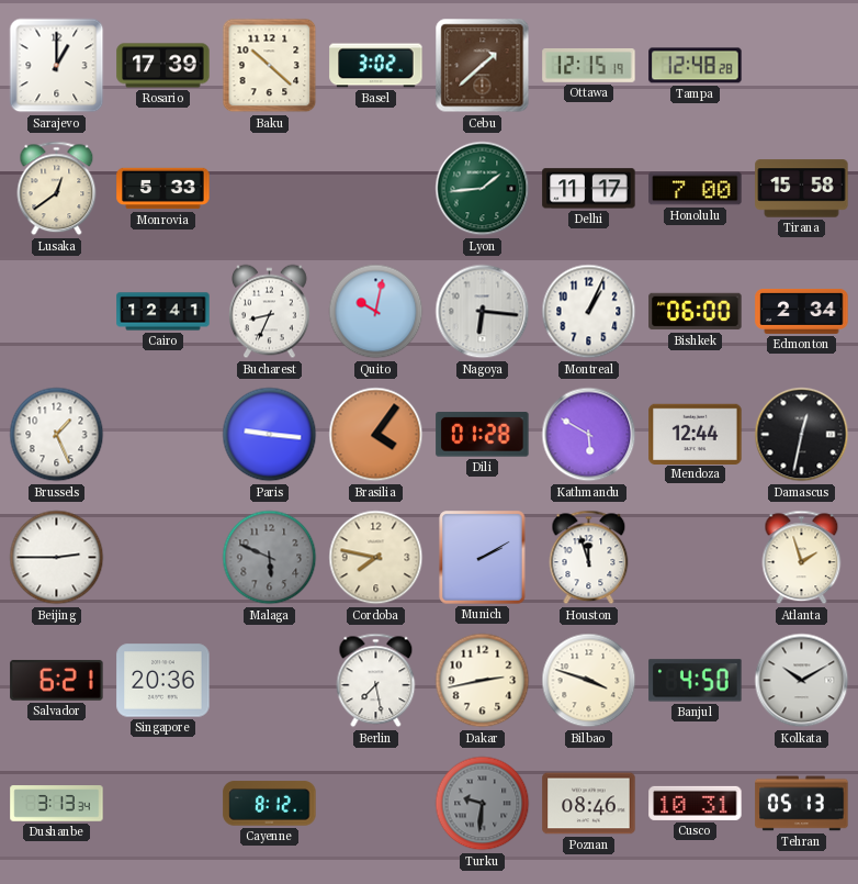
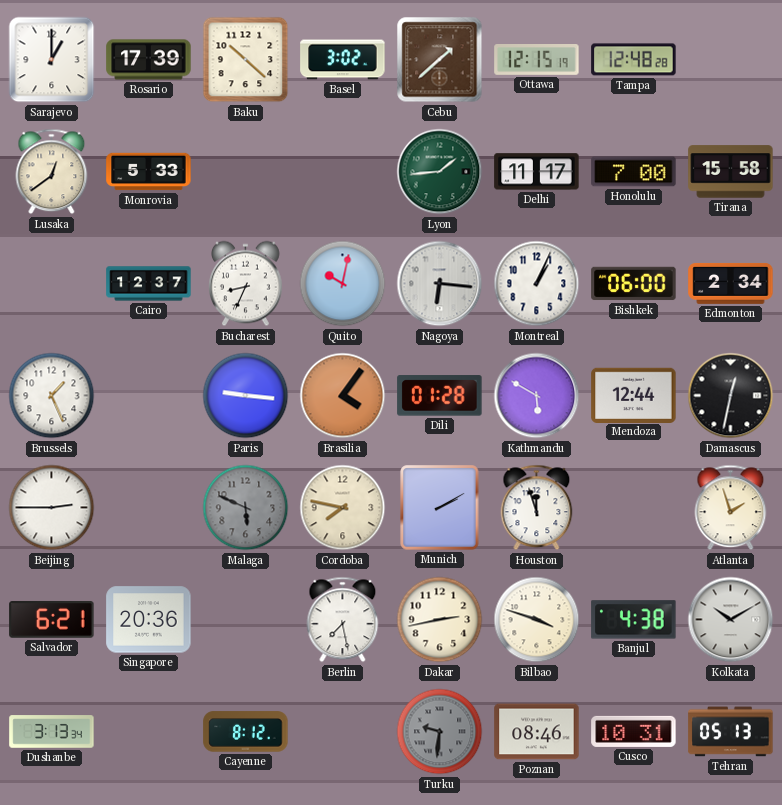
Cairo: 12:41 -> 12:37
Banjul: 4:50 -> 4:38
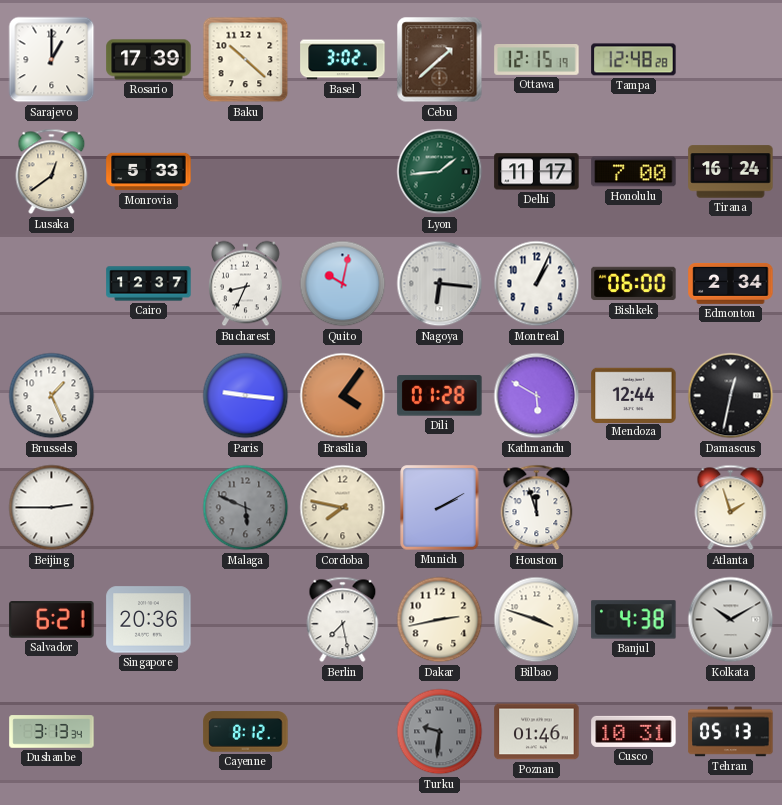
Tirana: 15:58 -> 16:24
Poznan: 08:46 -> 01:46
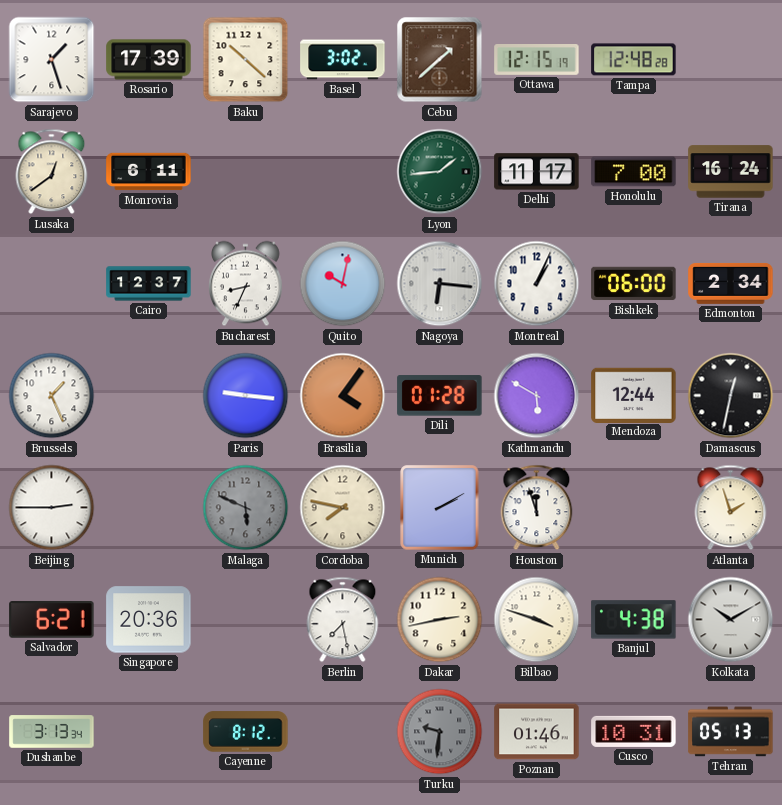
Sarajevo: 1:00 -> 1:27
Monrovia: 5:33 -> 6:11
